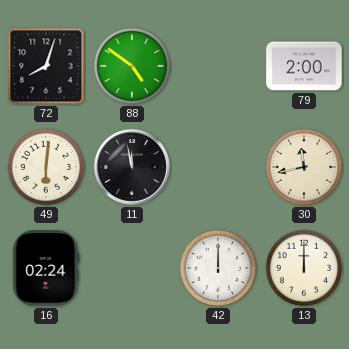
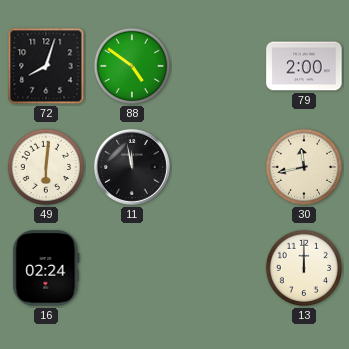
42: 12:00 -> none
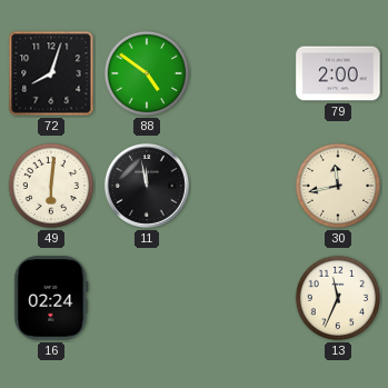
13: 12:00 -> 11:34
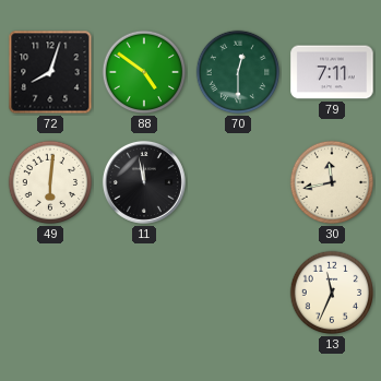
70: none -> 12:30
79: 2:00 -> 7:11
16: 02:24 -> none
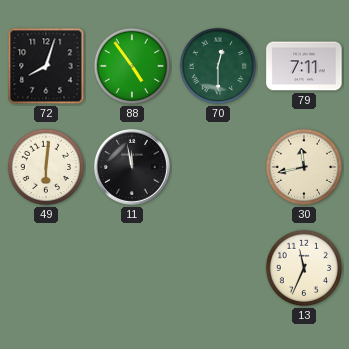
88: 4:51 -> 4:54
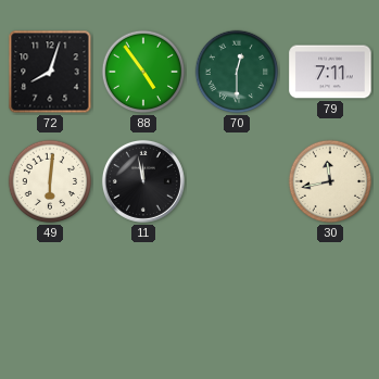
13: 11:34 -> none
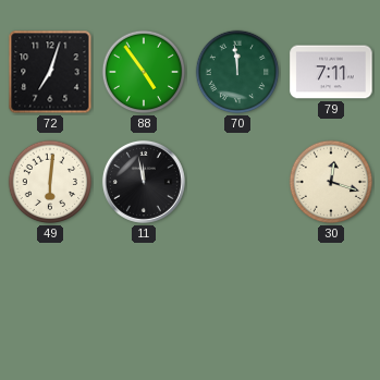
72: 8:03 -> 7:03
70: 12:30 -> 11:59
30: 11:43 -> 12:18
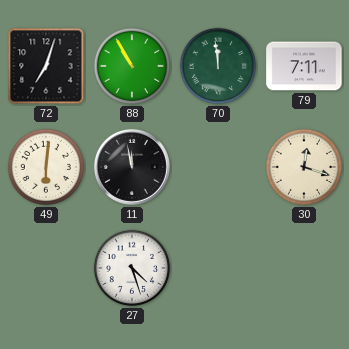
88: 4:54 -> 10:55
27: none -> 4:27
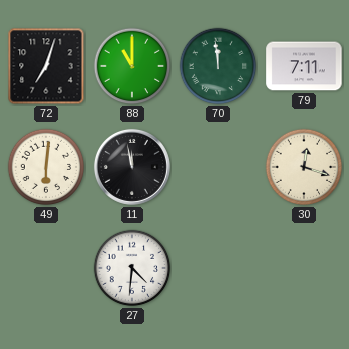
88: 10:55 -> 11:00
27: 4:27 -> 4:31
